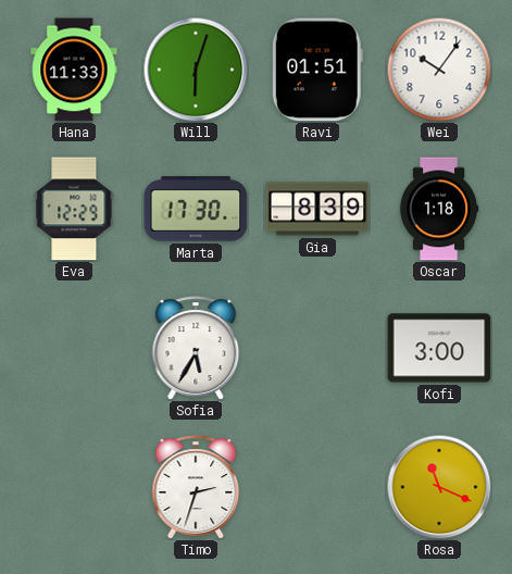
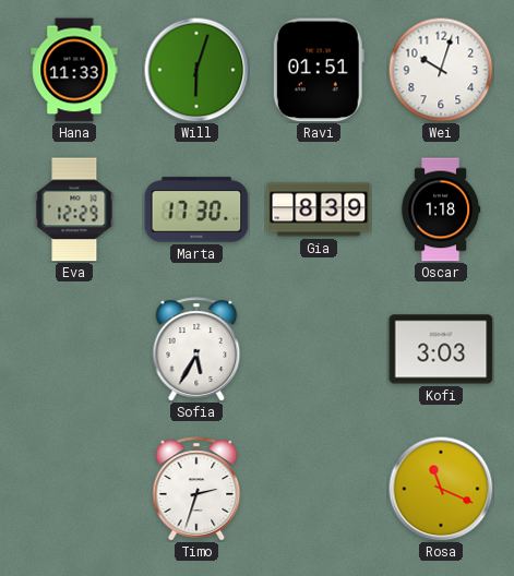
Wei: 10:06 -> 10:03
Kofi: 3:00 -> 3:03
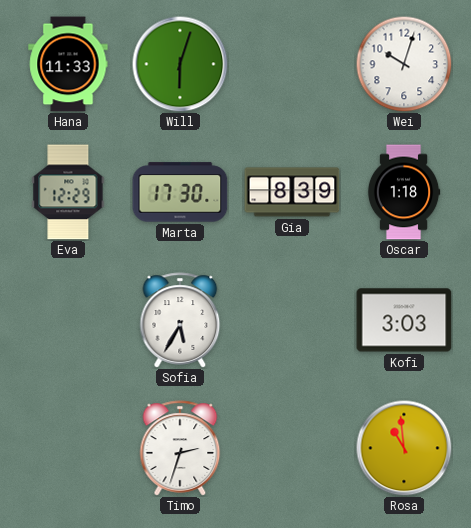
Ravi: 01:51 -> none
Rosa: 11:19 -> 10:59
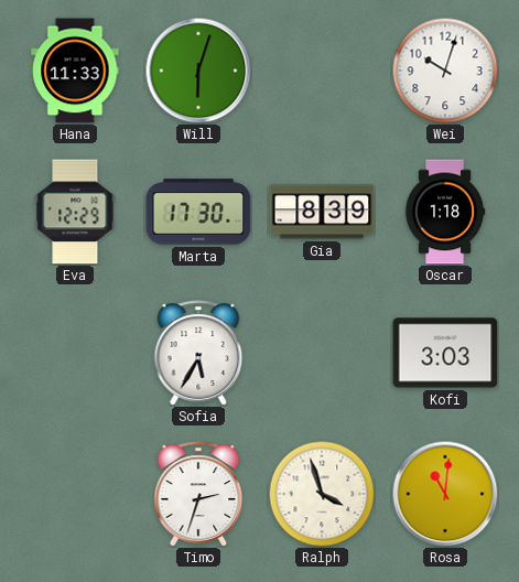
Ralph: none -> 3:57
Rosa: 10:59 -> 11:01
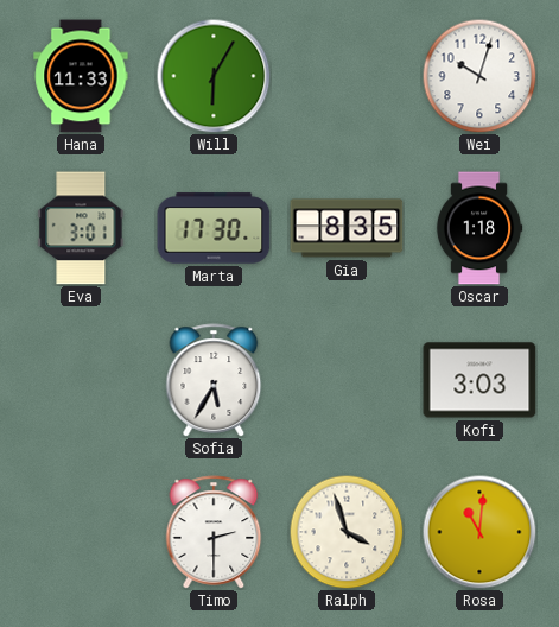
Will: 6:03 -> 6:05
Eva: 12:29 -> 3:01
Gia: 8:39 -> 8:35
Timo: 2:33 -> 2:30
